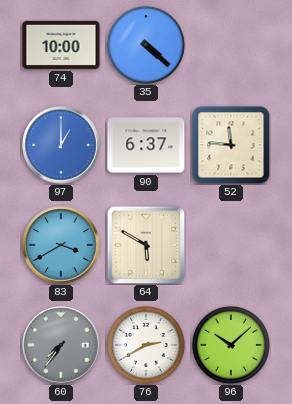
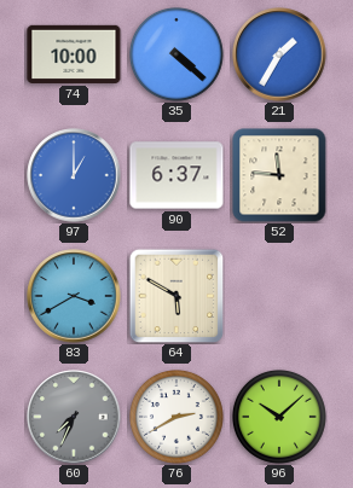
21: none -> 1:35
60: 7:36 -> 7:34
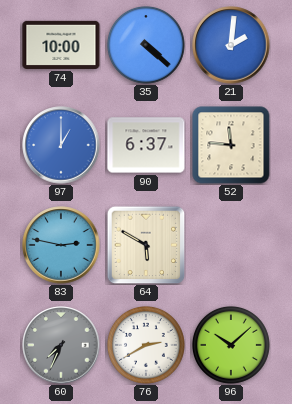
21: 1:35 -> 2:01
83: 3:40 -> 2:47
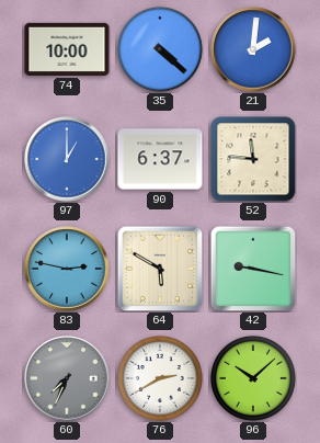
42: none -> 9:17
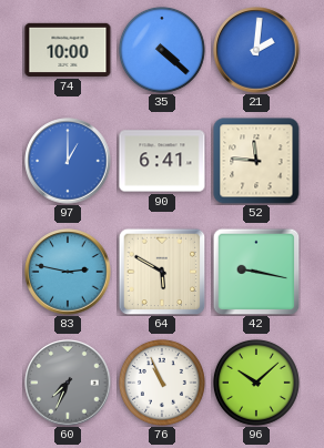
90: 6:37 -> 6:41
76: 2:40 -> 10:56
